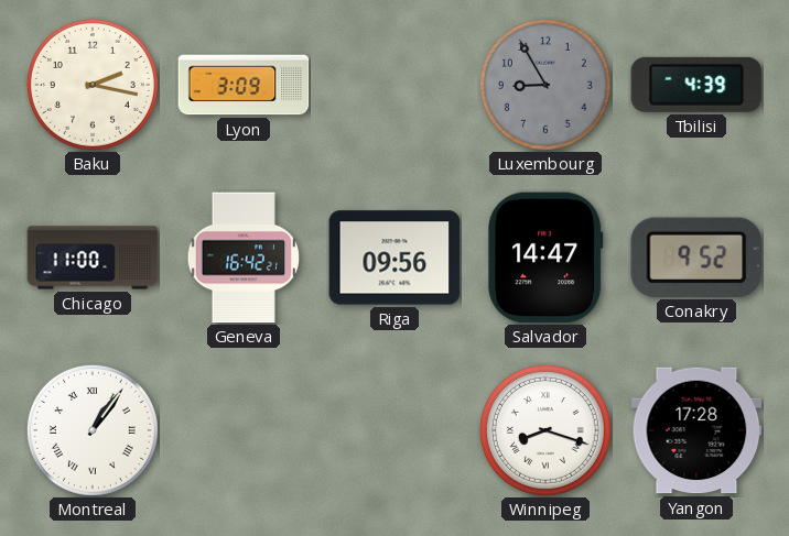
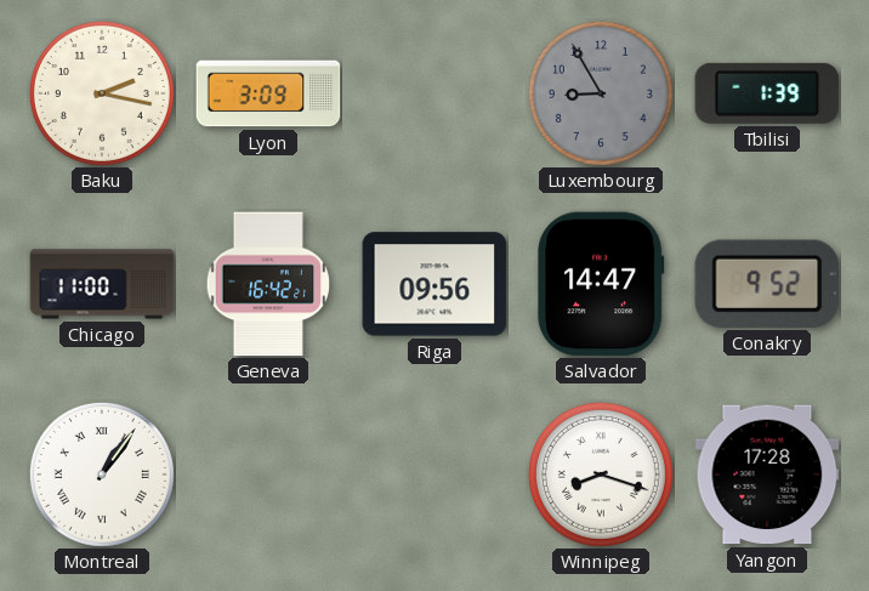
Tbilisi: 4:39 -> 1:39
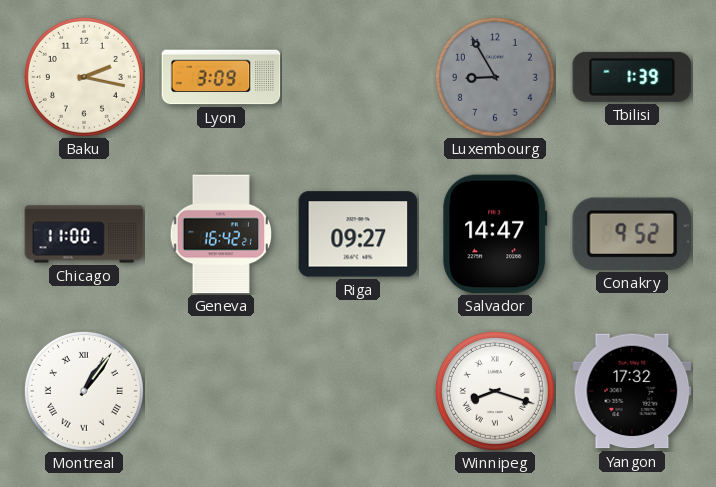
Riga: 09:56 -> 09:27
Yangon: 17:28 -> 17:32
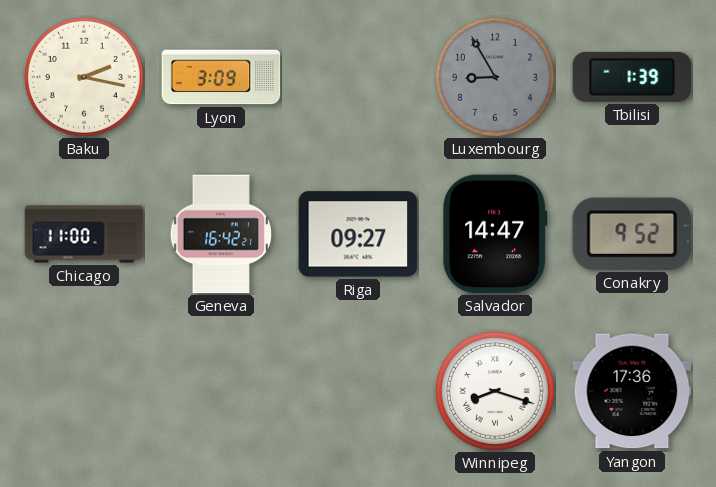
Montreal: 1:06 -> none
Yangon: 17:32 -> 17:36
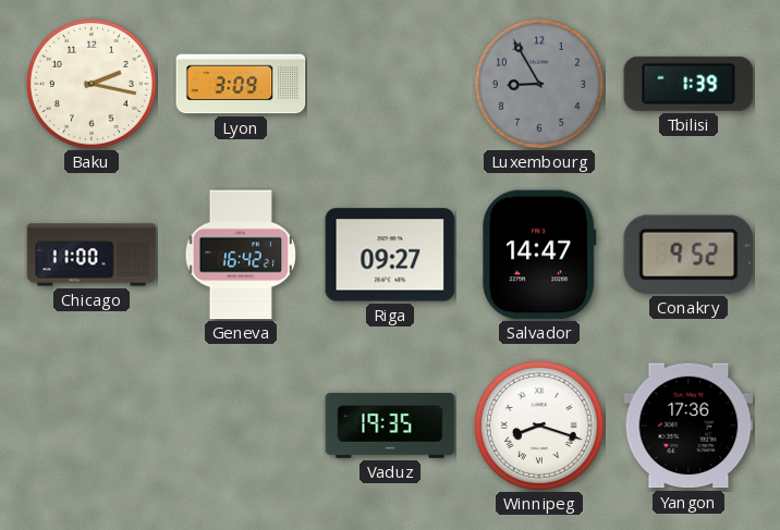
Vaduz: none -> 19:35
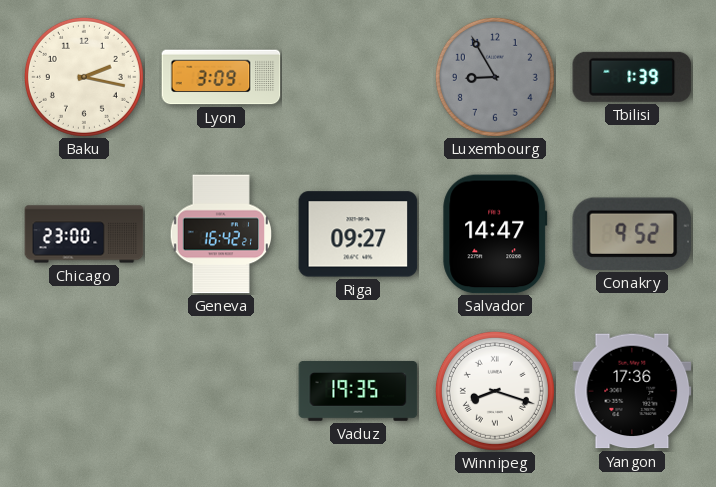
Chicago: 11:00 -> 23:00
